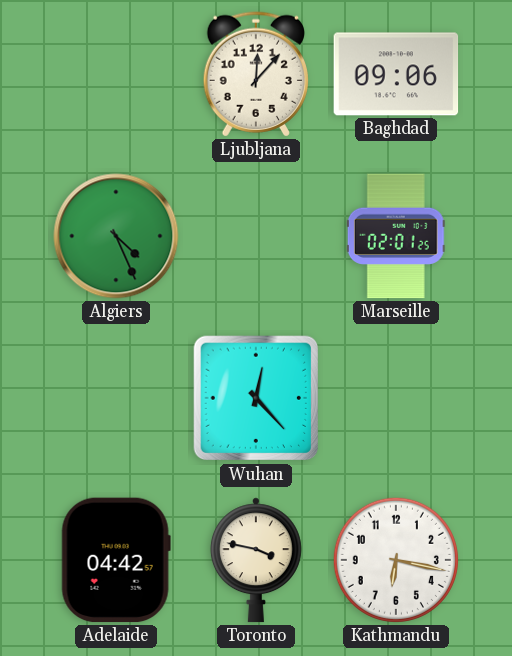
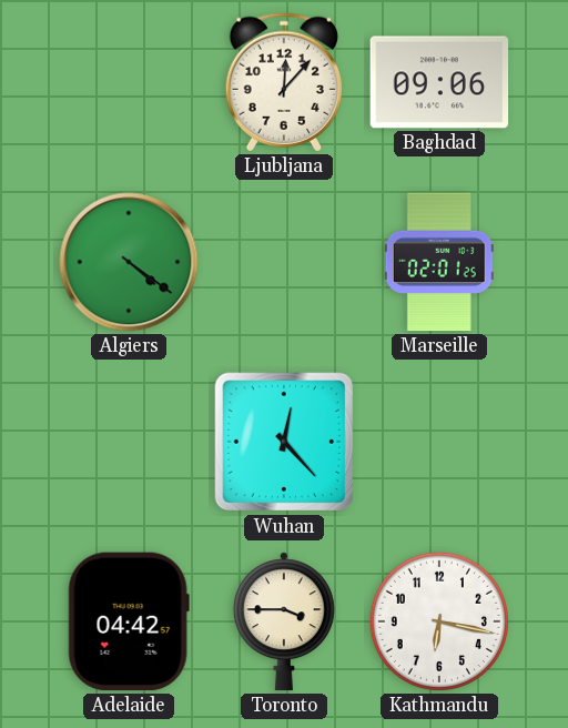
Algiers: 4:26 -> 4:21
Toronto: 3:47 -> 3:45
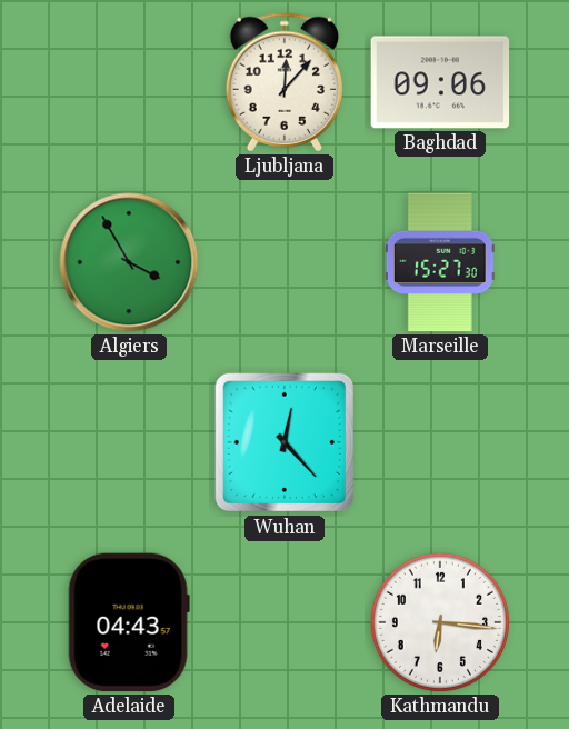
Algiers: 4:21 -> 3:55
Marseille: 02:01 -> 15:27
Adelaide: 04:42 -> 04:43
Toronto: 3:45 -> none
Kathmandu: 6:17 -> 6:16
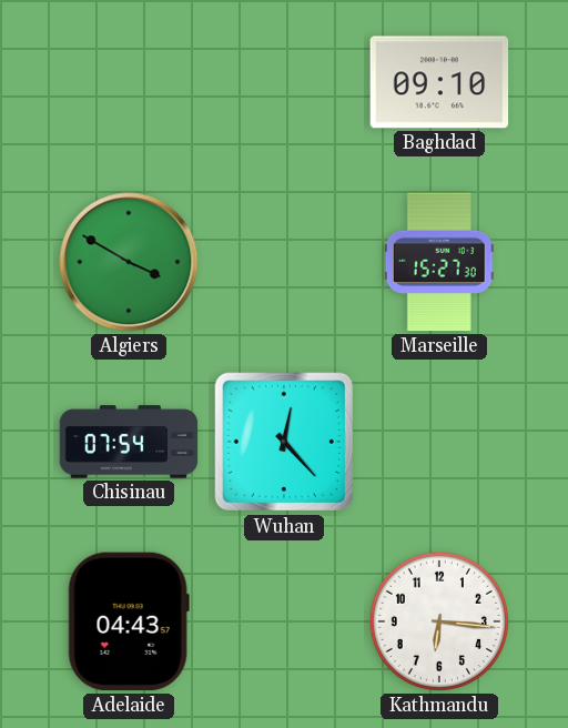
Ljubljana: 12:07 -> none
Baghdad: 09:06 -> 09:10
Algiers: 3:55 -> 3:50
Chisinau: none -> 07:54
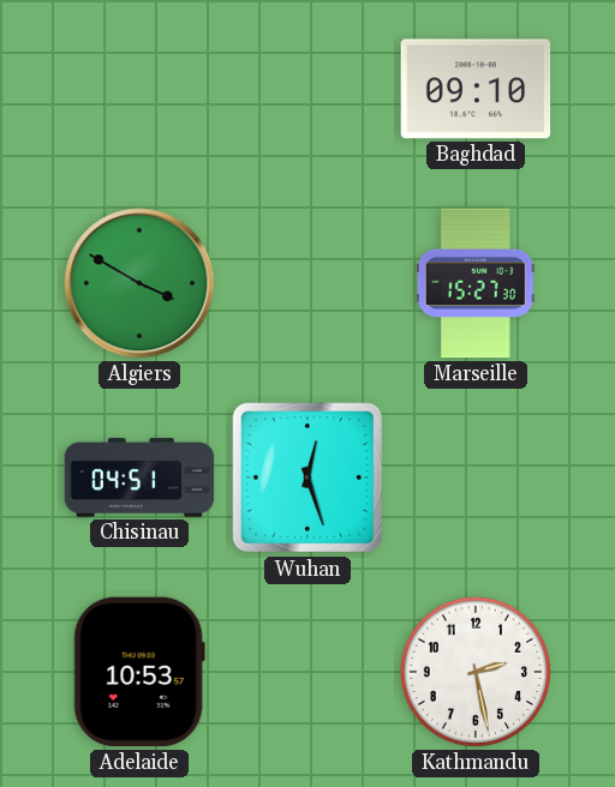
Chisinau: 07:54 -> 04:51
Wuhan: 12:23 -> 12:27
Adelaide: 04:43 -> 10:53
Kathmandu: 6:16 -> 2:28
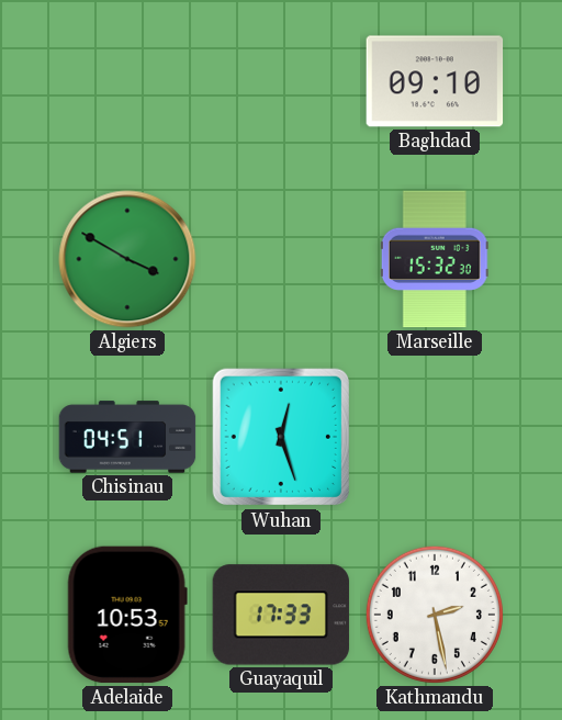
Marseille: 15:27 -> 15:32
Guayaquil: none -> 17:33
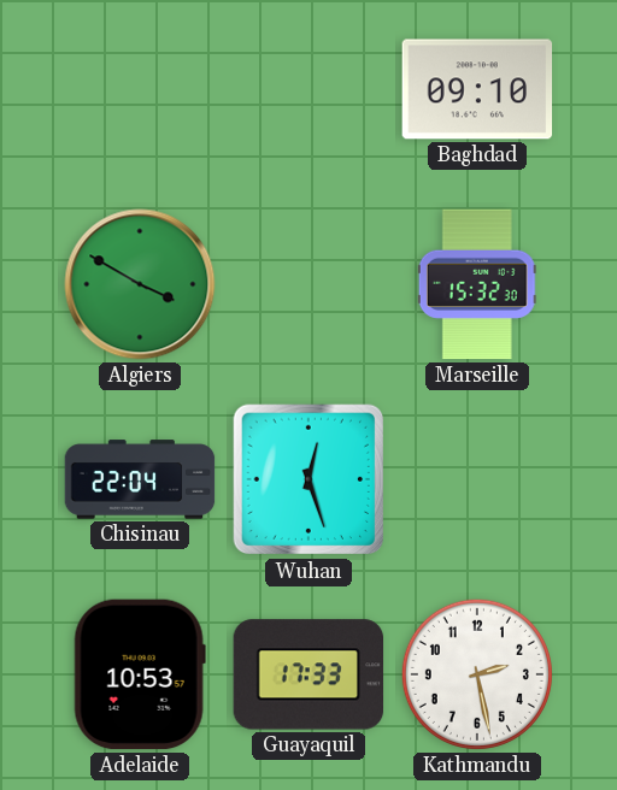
Chisinau: 04:51 -> 22:04
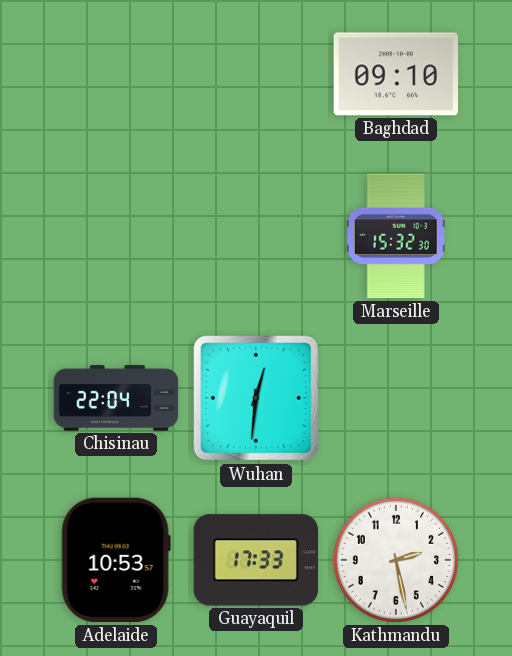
Algiers: 3:50 -> none
Wuhan: 12:27 -> 12:31
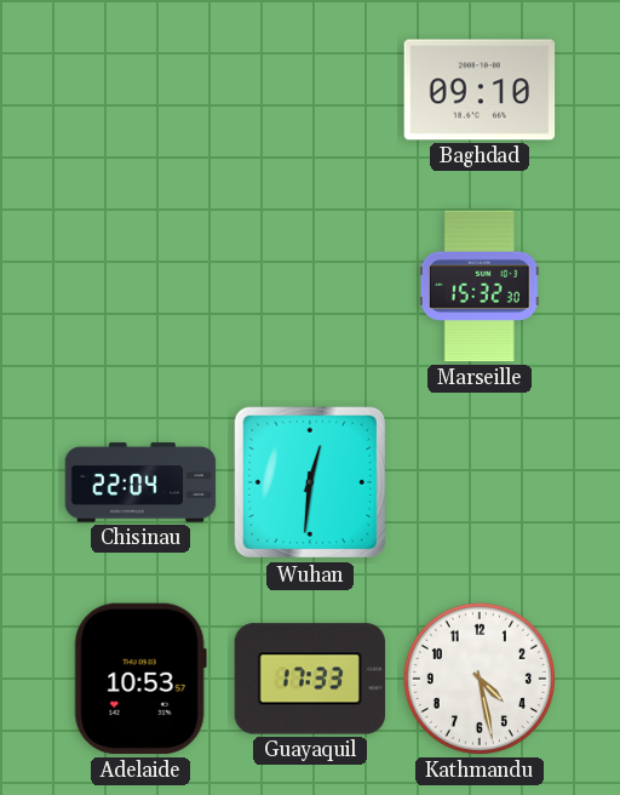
Kathmandu: 2:28 -> 4:28
